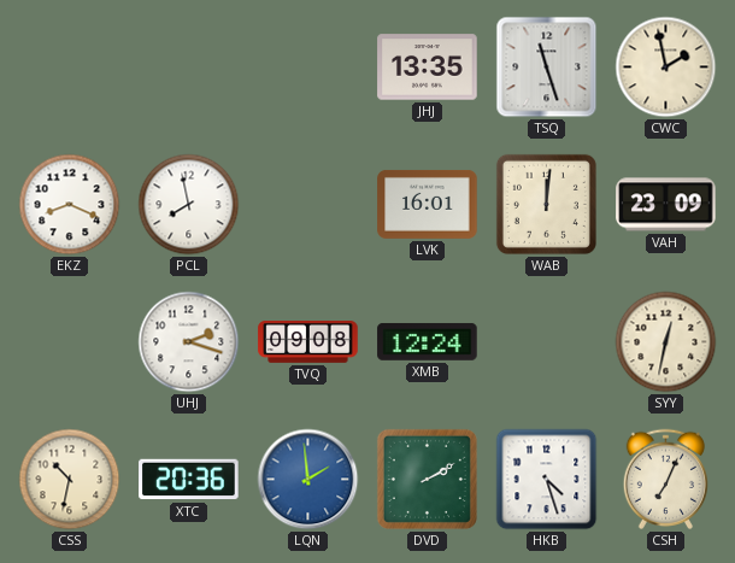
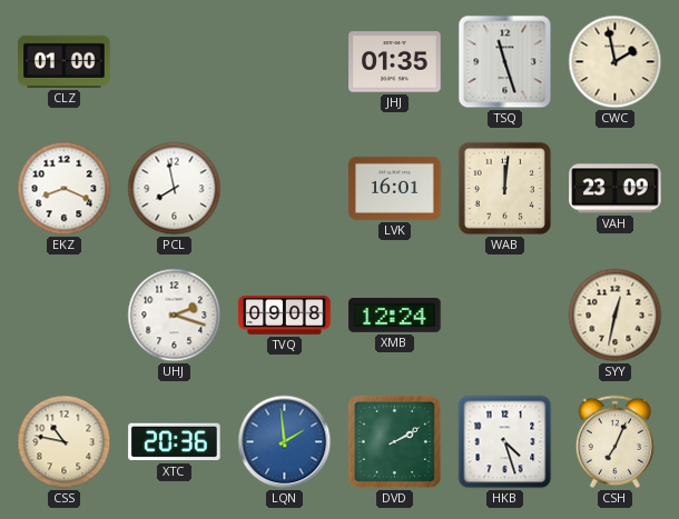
CLZ: none -> 01:00
JHJ: 13:35 -> 01:35
CSS: 10:32 -> 10:47
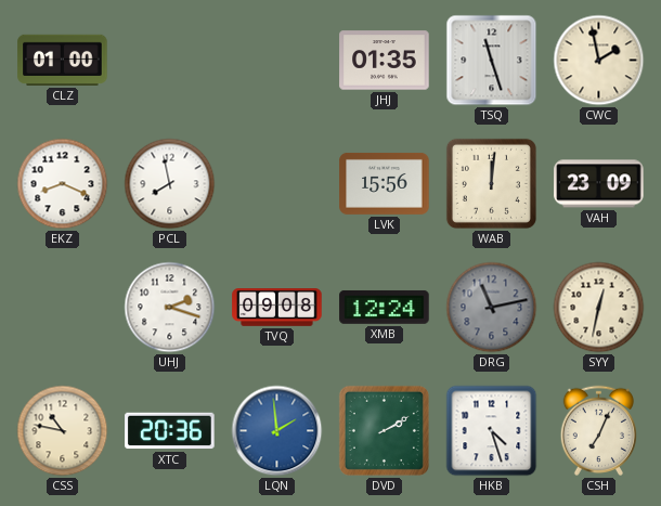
LVK: 16:01 -> 15:56
DRG: none -> 11:13
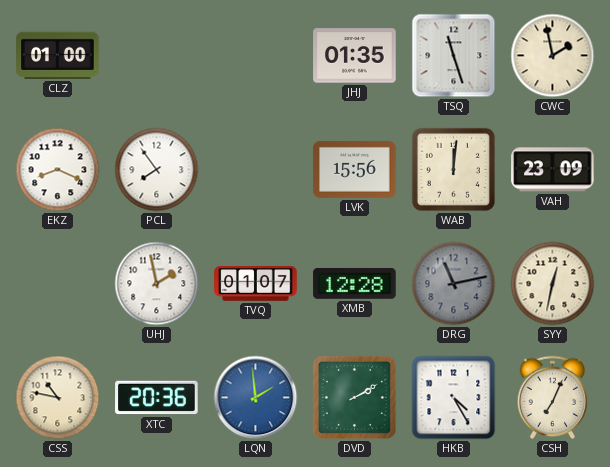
PCL: 7:58 -> 7:54
UHJ: 2:18 -> 1:58
TVQ: 09:08 -> 01:07
XMB: 12:24 -> 12:28
HKB: 4:27 -> 4:25
